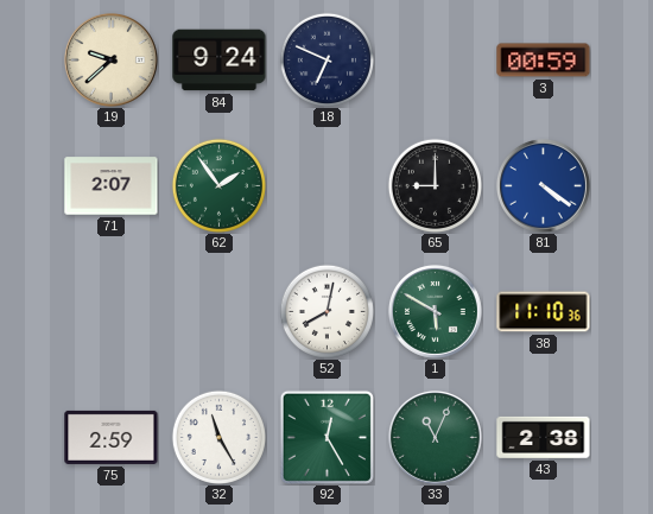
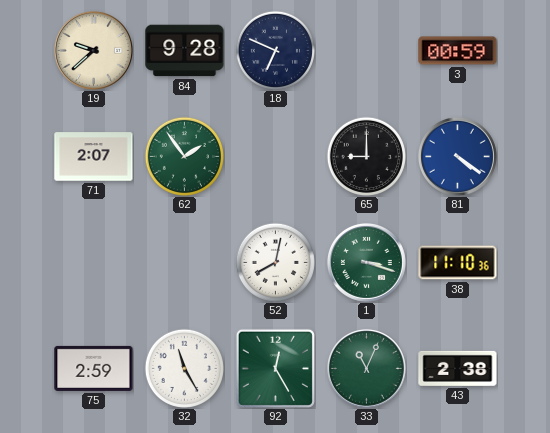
84: 9:24 -> 9:28
1: 5:50 -> 3:18
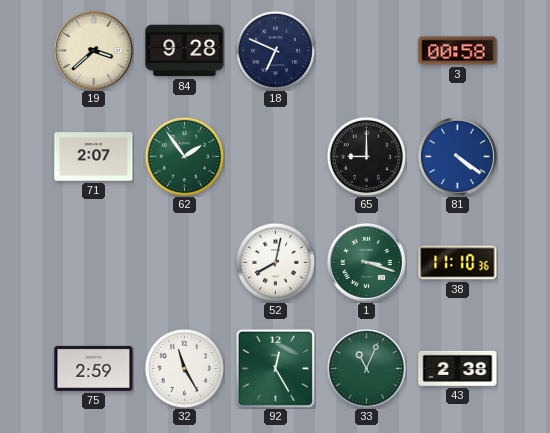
19: 9:38 -> 3:38
3: 00:59 -> 00:58
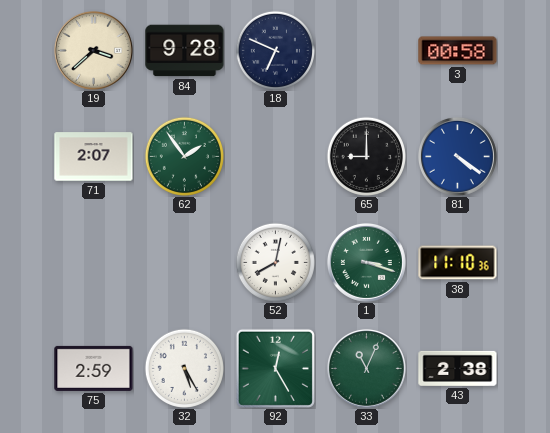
32: 11:25 -> 5:25
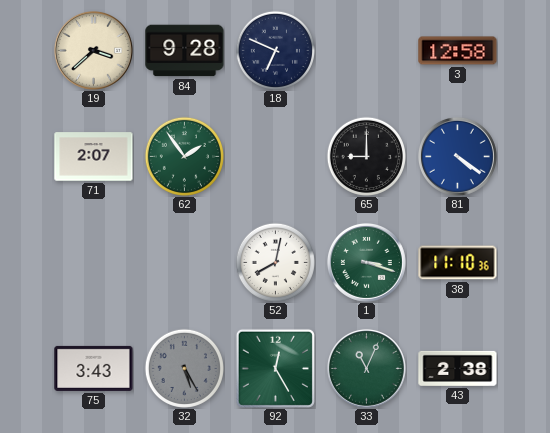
3: 00:58 -> 12:58
75: 2:59 -> 3:43
32 dial: white -> grey
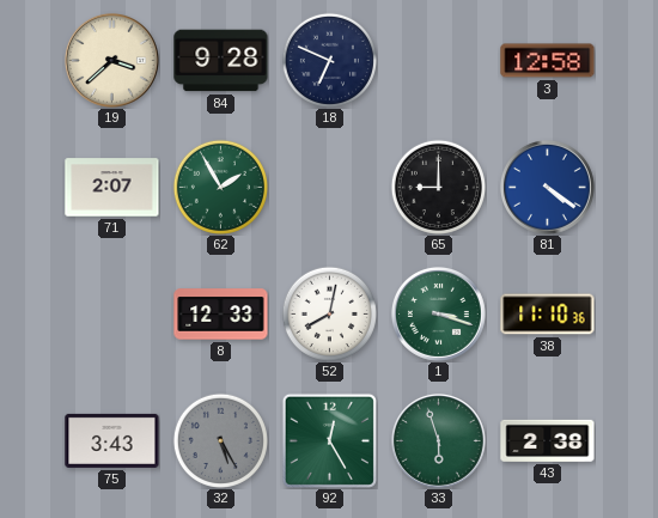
62: 1:54 -> 1:55
8: none -> 12:33
33: 11:04 -> 5:57
